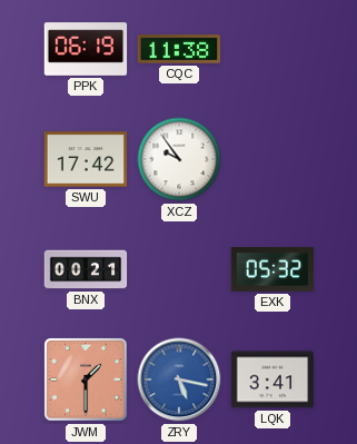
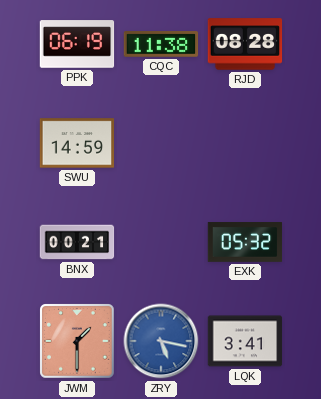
RJD: none -> 08:28
SWU: 17:42 -> 14:59
XCZ: 9:54 -> none
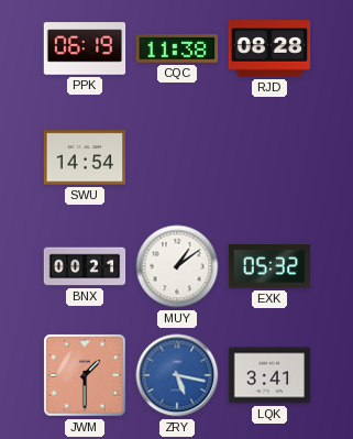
SWU: 14:59 -> 14:54
MUY: none -> 1:09
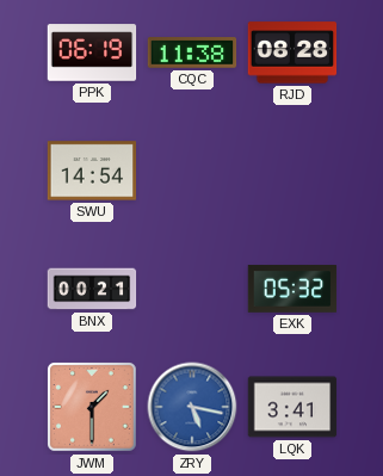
MUY: 1:09 -> none
